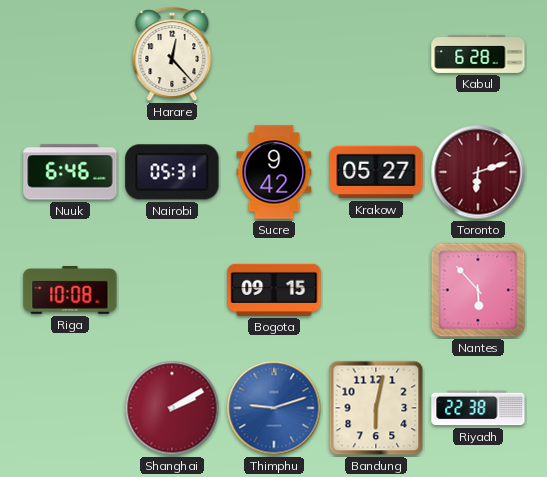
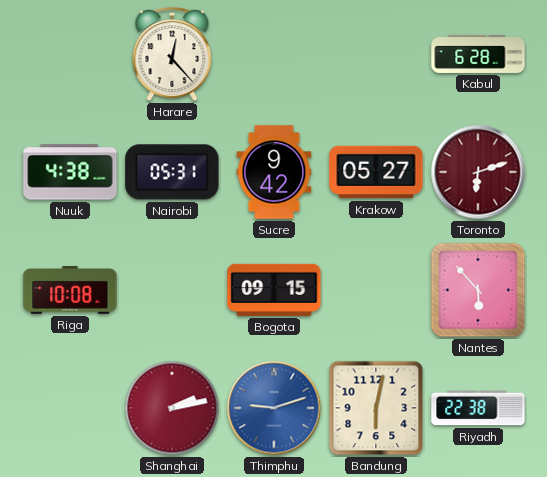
Nuuk: 6:46 -> 4:38
Shanghai: 2:10 -> 2:13
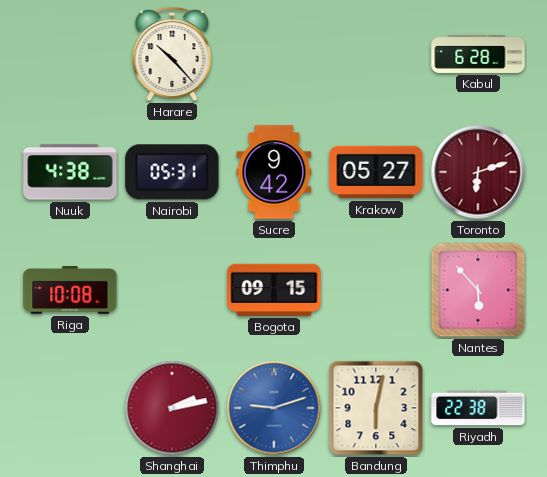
Harare: 12:23 -> 10:23
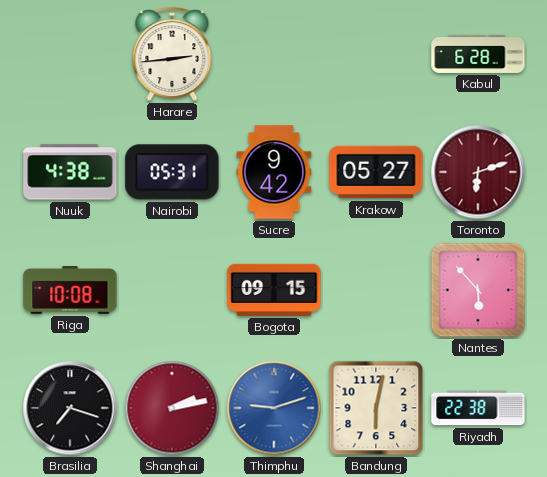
Harare: 10:23 -> 2:44
Brasilia: none -> 7:18
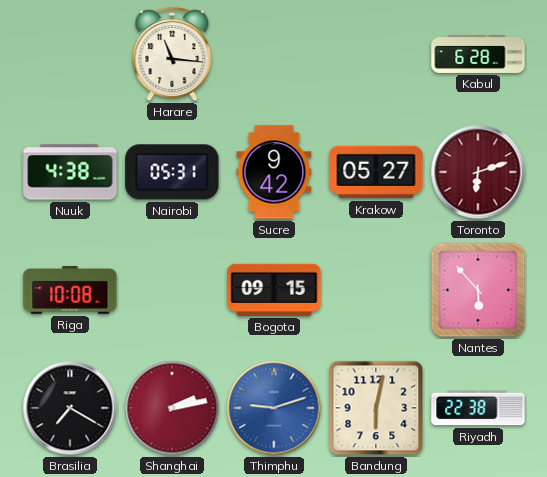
Harare: 2:44 -> 11:16
Brasilia: 7:18 -> 7:20
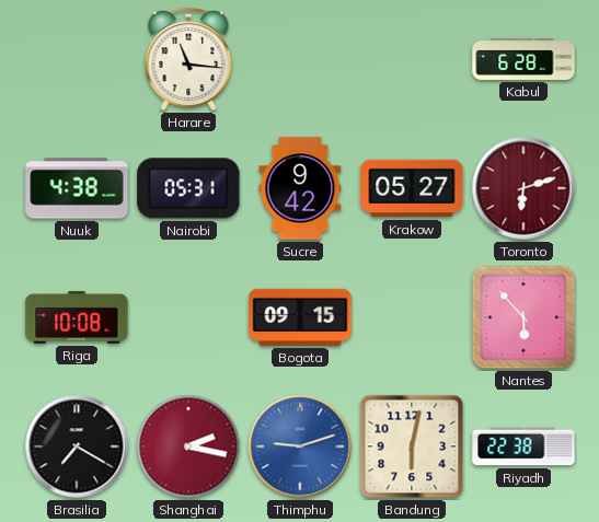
Shanghai: 2:13 -> 2:17
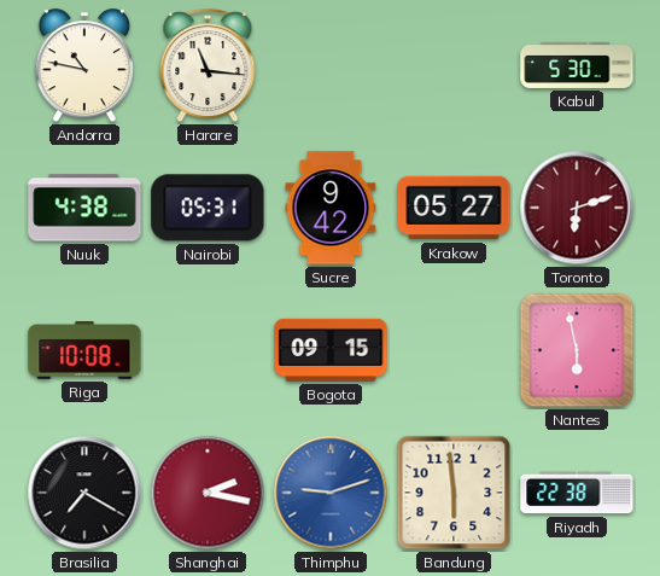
Andorra: none -> 10:47
Kabul: 6:28 -> 5:30
Nantes: 5:53 -> 5:58
Bandung: 6:02 -> 5:59
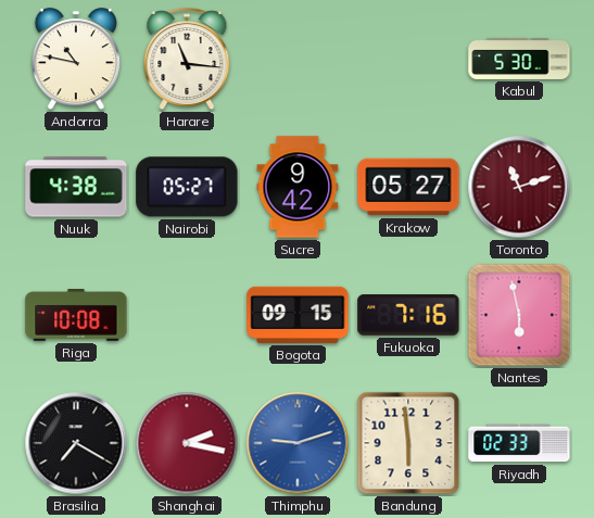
Nairobi: 05:31 -> 05:27
Toronto: 6:12 -> 11:12
Fukuoka: none -> 7:16
Riyadh: 22:38 -> 02:33
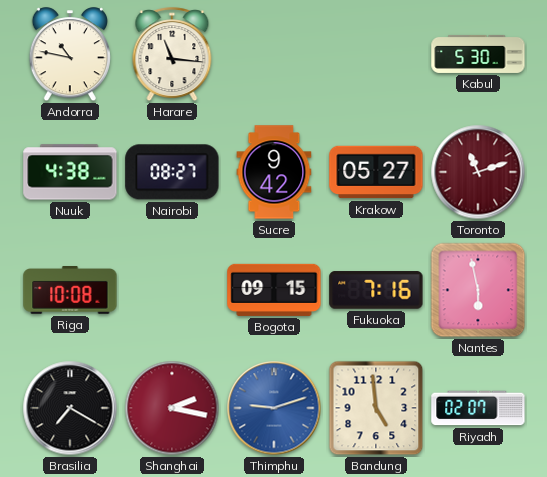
Nairobi: 05:27 -> 08:27
Bandung: 5:59 -> 4:59
Riyadh: 02:33 -> 02:07
